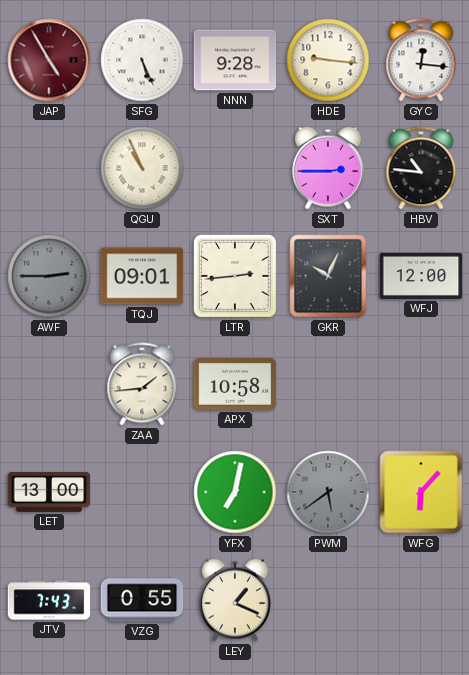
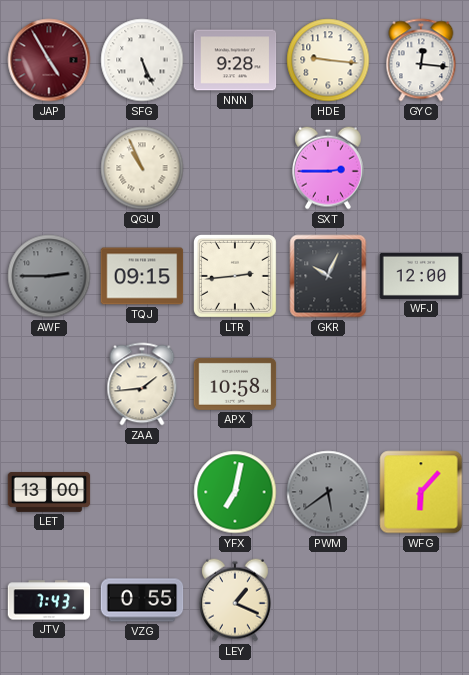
HBV: 10:46 -> none
TQJ: 09:01 -> 09:15
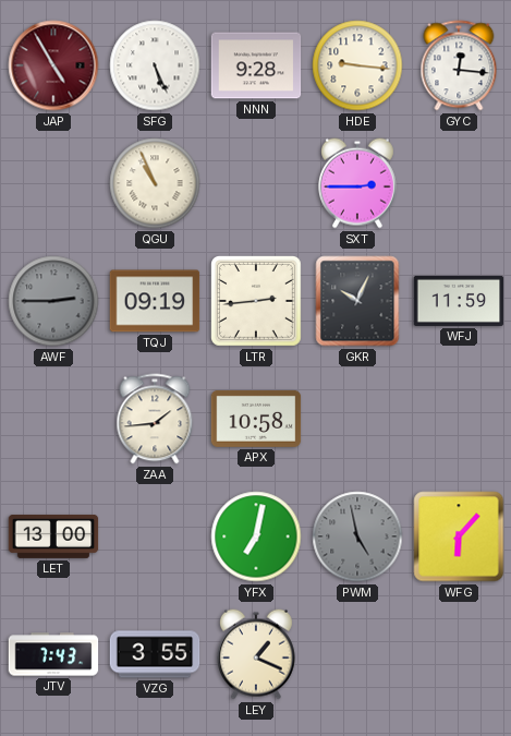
TQJ: 09:15 -> 09:19
WFJ: 12:00 -> 11:59
PWM: 5:39 -> 4:58
VZG: 0:55 -> 3:55
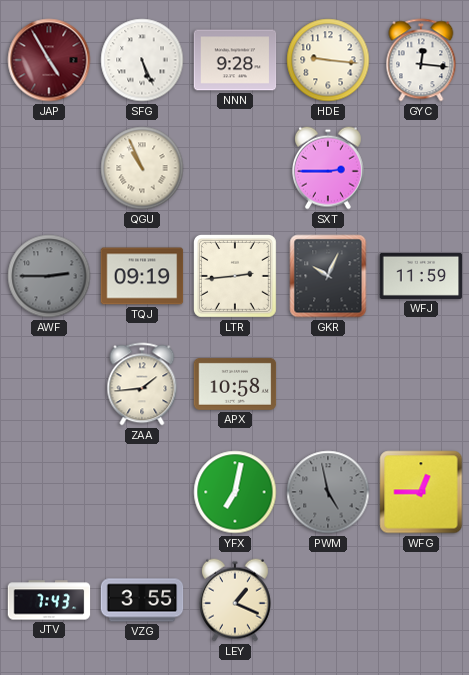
LET: 13:00 -> none
WFG: 6:07 -> 12:45
